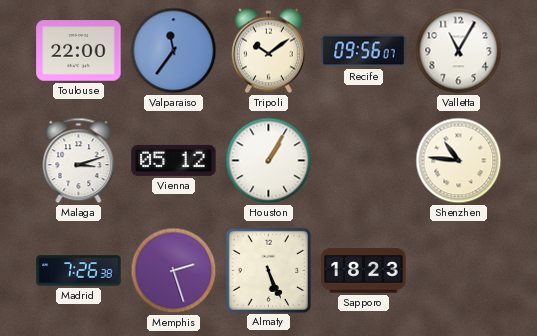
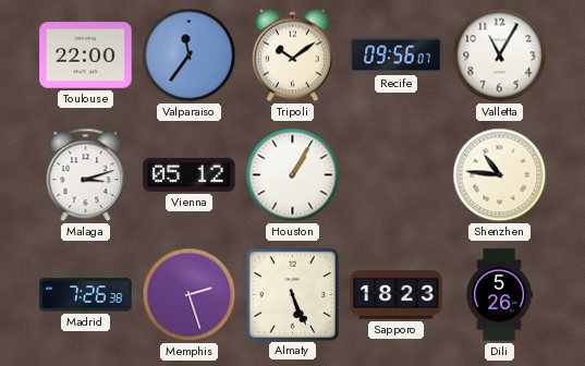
Dili: none -> 5:26
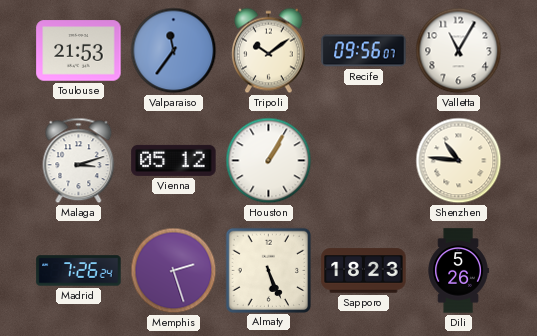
Toulouse: 22:00 -> 21:53
Madrid: 7:26:38 -> 7:26:24
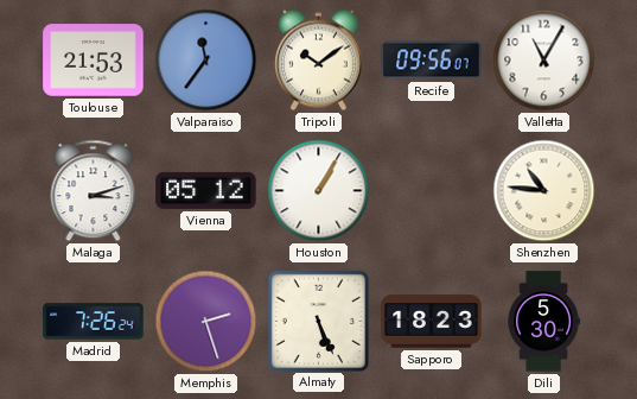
Dili: 5:26 -> 5:30
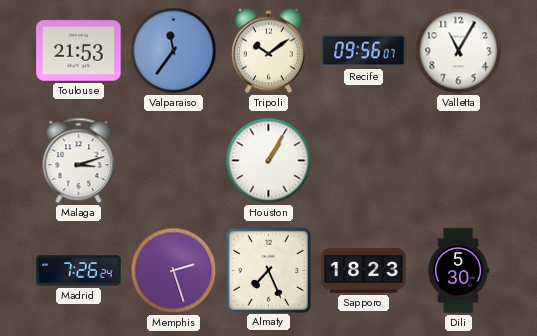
Vienna: 05:12 -> none
Shenzhen: 10:46 -> none
Almaty: 5:26 -> 7:26
